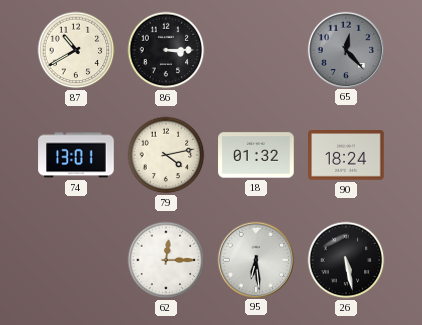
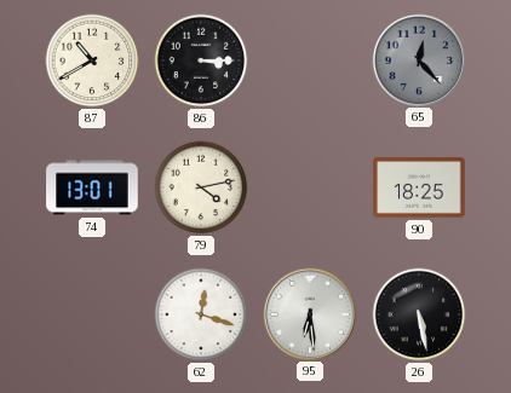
18: 01:32 -> none
90: 18:24 -> 18:25
62: 12:15 -> 12:18
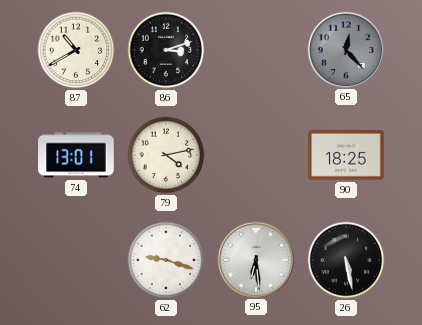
86: 3:15 -> 3:12
62: 12:18 -> 9:18
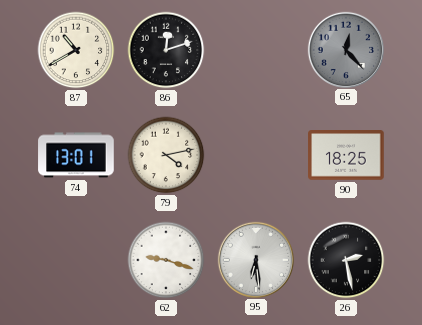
86: 3:12 -> 12:12
26: 5:28 -> 2:28
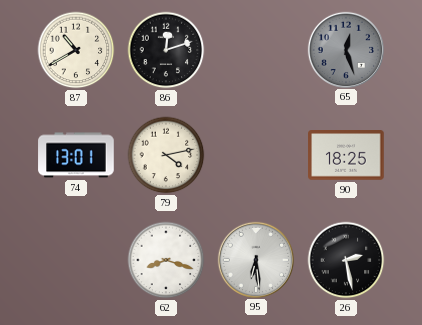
65: 12:23 -> 12:27
62: 9:18 -> 8:18
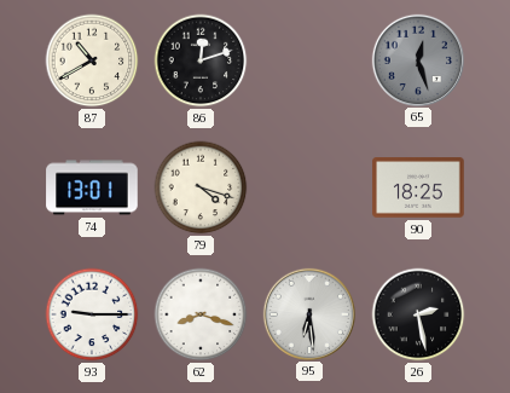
79: 4:13 -> 4:18
93: none -> 9:15
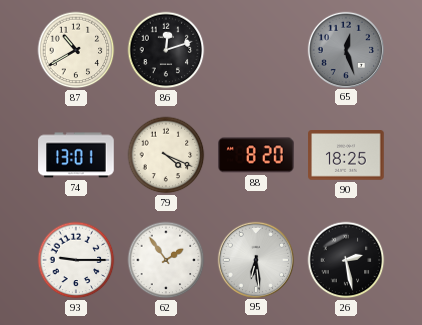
79: 4:18 -> 4:19
88: none -> 8:20
62: 8:18 -> 1:54
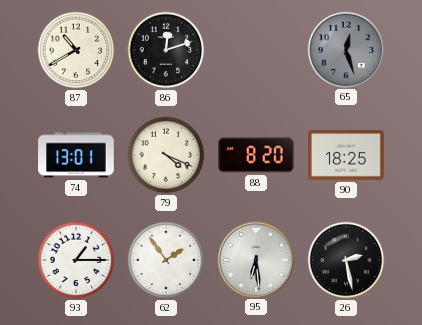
93: 9:15 -> 1:15
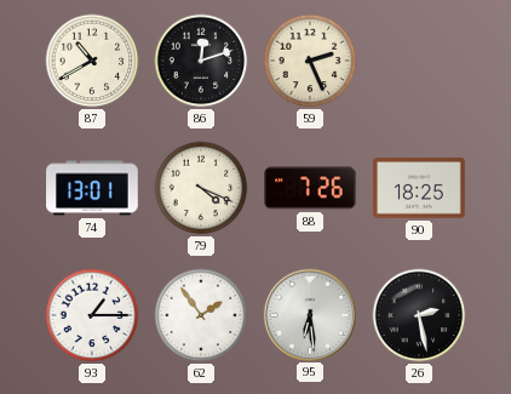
59: none -> 2:26
65: 12:27 -> none
88: 8:20 -> 7:26
